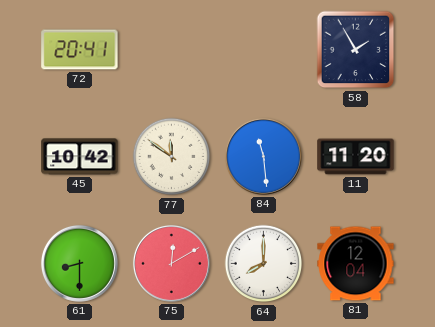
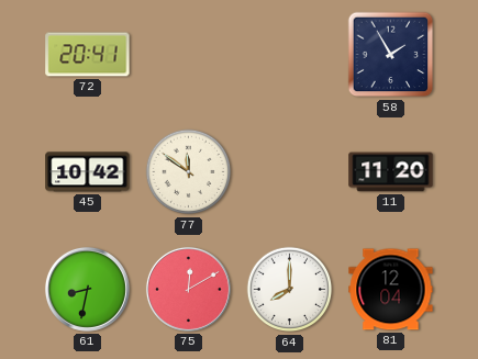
84: 11:29 -> none
61: 8:30 -> 8:32
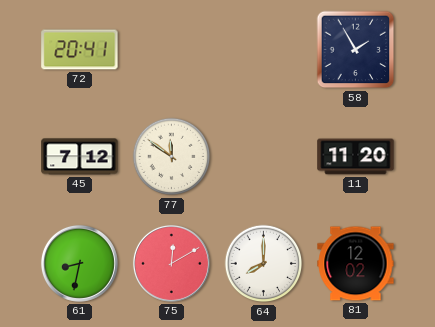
45: 10:42 -> 7:12
81: 12:04 -> 12:02
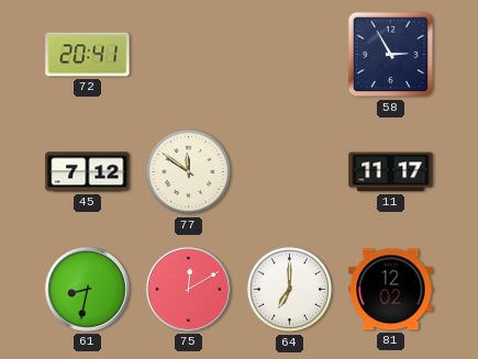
58: 1:55 -> 2:55
11: 11:20 -> 11:17
64: 8:00 -> 7:00
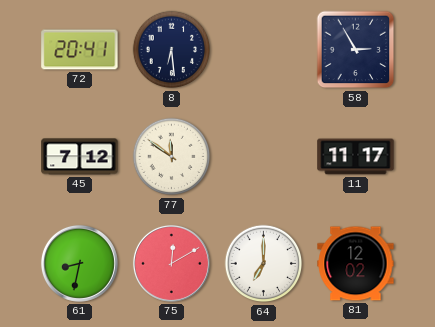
8: none -> 6:29
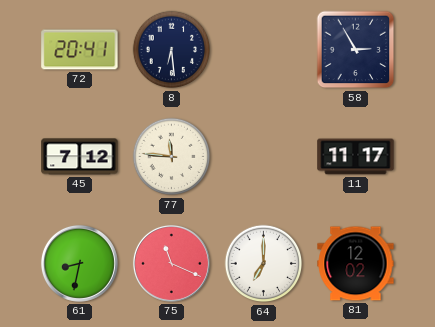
77: 11:51 -> 11:46
75: 12:10 -> 11:19
